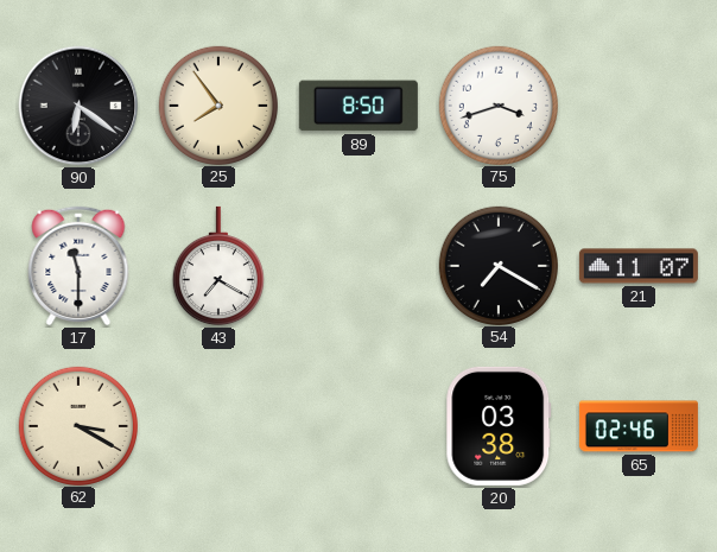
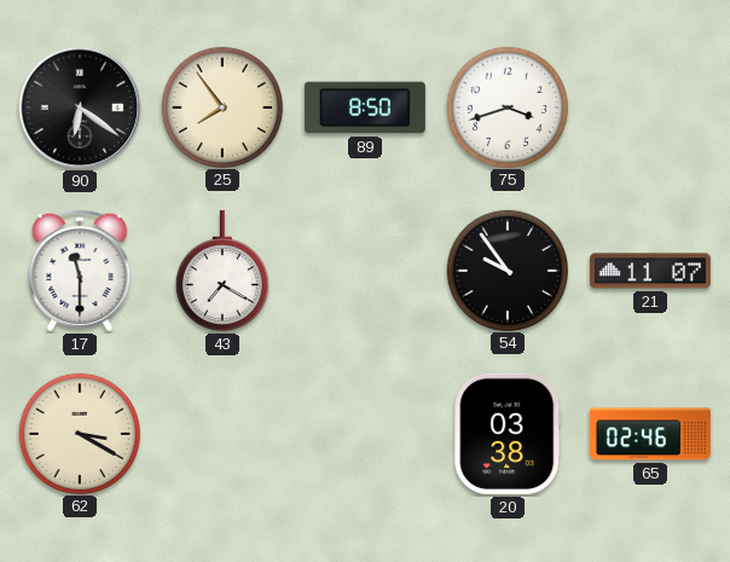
54: 7:20 -> 9:54
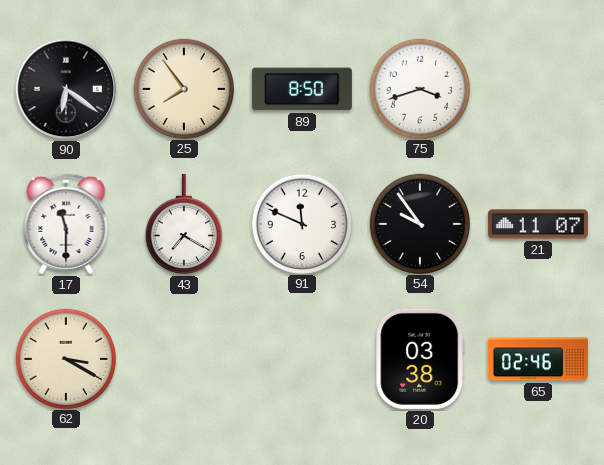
91: none -> 11:49
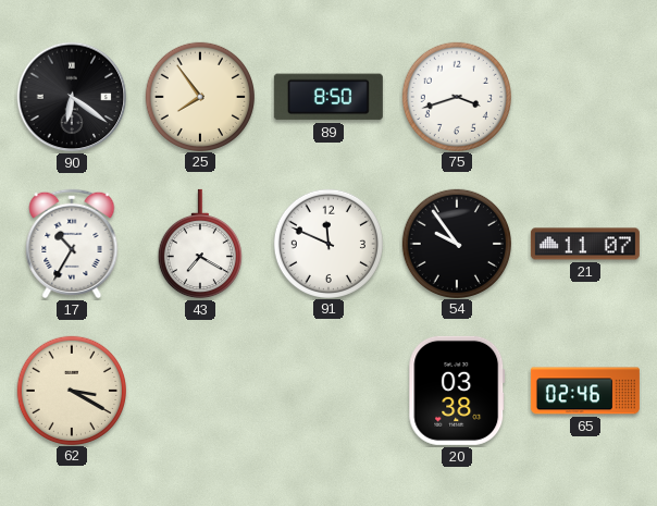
17: 11:30 -> 10:35
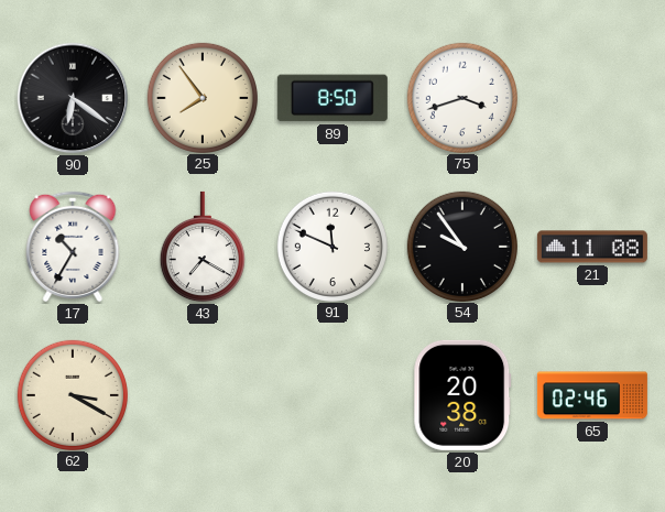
21: 11:07 -> 11:08
20: 03:38 -> 20:38
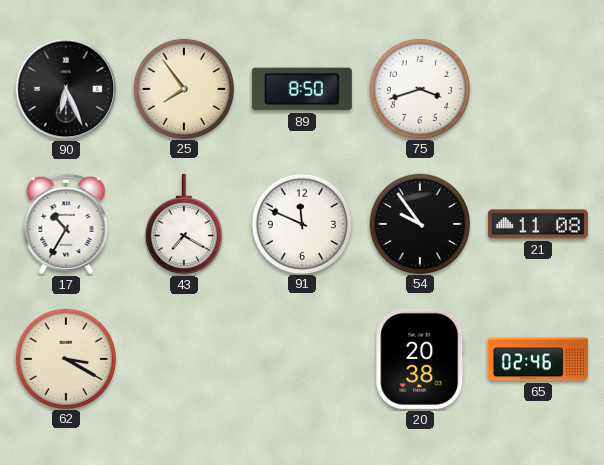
90: 6:21 -> 6:26
